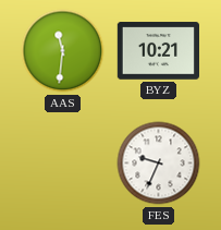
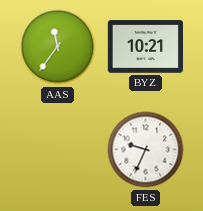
AAS: 11:31 -> 11:36
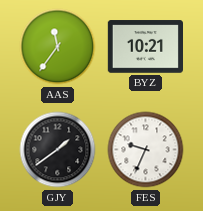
GJY: none -> 1:39
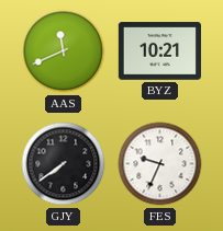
AAS: 11:36 -> 11:41
GJY: 1:39 -> 7:39
